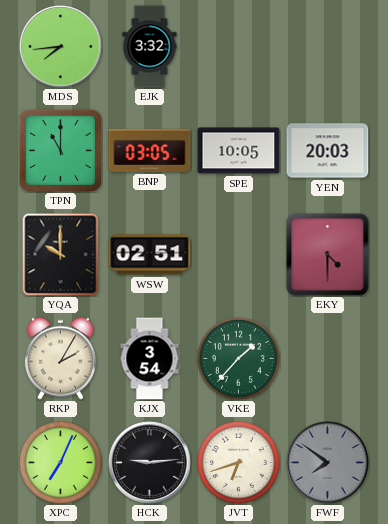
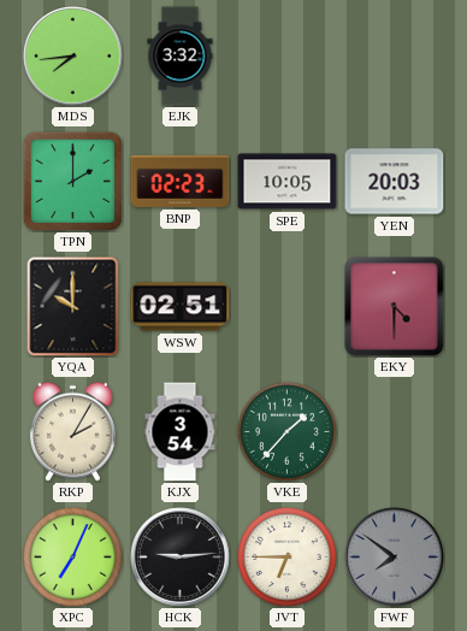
TPN: 11:00 -> 2:00
BNP: 03:05 -> 02:23
JVT: 6:42 -> 6:45
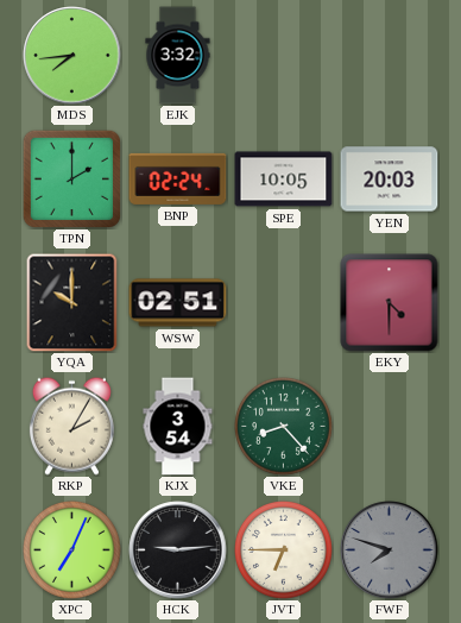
BNP: 02:23 -> 02:24
VKE: 1:37 -> 8:23
FWF: 7:51 -> 7:48
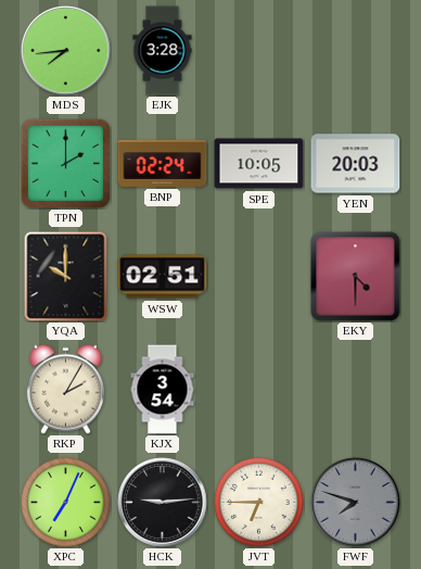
EJK: 3:32 -> 3:28
VKE: 8:23 -> none
